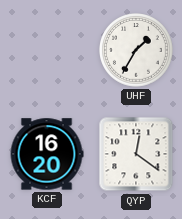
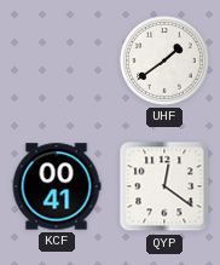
UHF: 1:35 -> 1:39
KCF: 16:20 -> 00:41
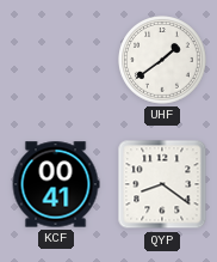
QYP: 12:21 -> 8:21
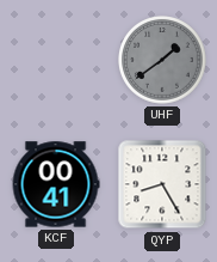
UHF dial: white -> grey
QYP: 8:21 -> 8:25
